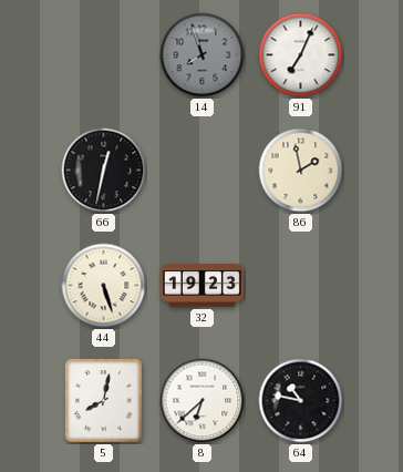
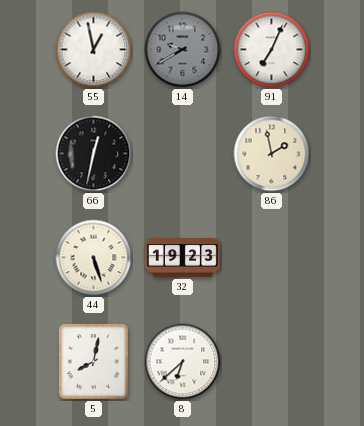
55: none -> 12:58
14: 7:57 -> 9:40
64: 10:47 -> none
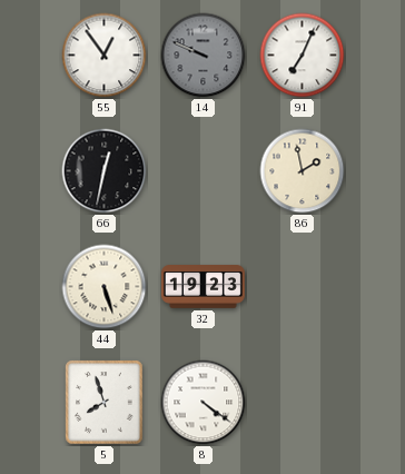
55: 12:58 -> 12:54
14: 9:40 -> 9:49
5: 8:02 -> 7:57
8: 6:38 -> 4:21
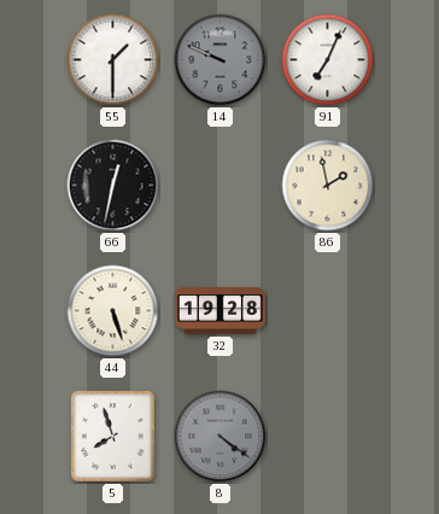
55: 12:54 -> 1:30
32: 19:23 -> 19:28
8 dial: white -> grey
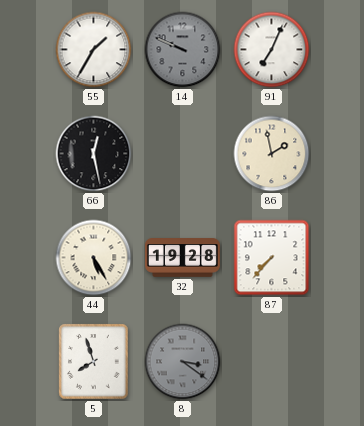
55: 1:30 -> 1:35
66: 12:32 -> 12:28
44: 5:27 -> 5:25
87: none -> 7:37
8: 4:21 -> 3:21
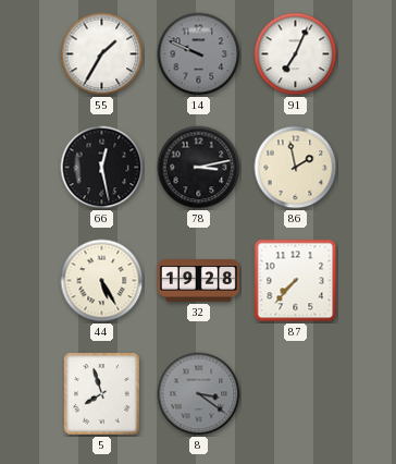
78: none -> 3:13
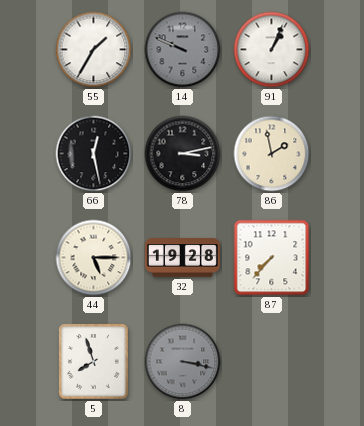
91: 7:04 -> 1:04
44: 5:25 -> 5:15
8: 3:21 -> 3:17
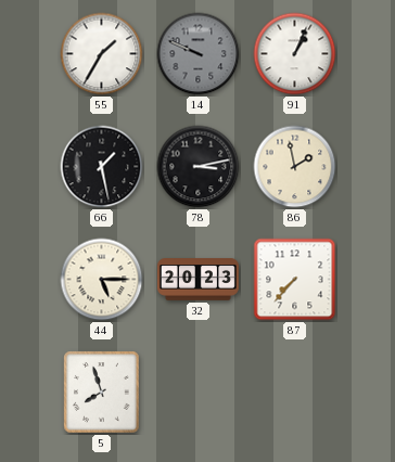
66: 12:28 -> 1:28
32: 19:28 -> 20:23
8: 3:17 -> none
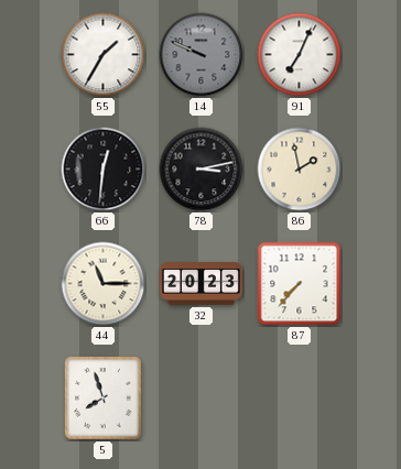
91: 1:04 -> 7:04
66: 1:28 -> 12:31
44: 5:15 -> 11:15
